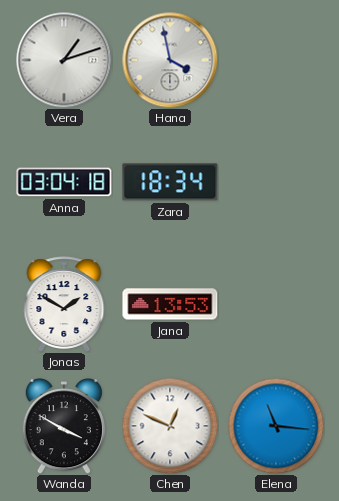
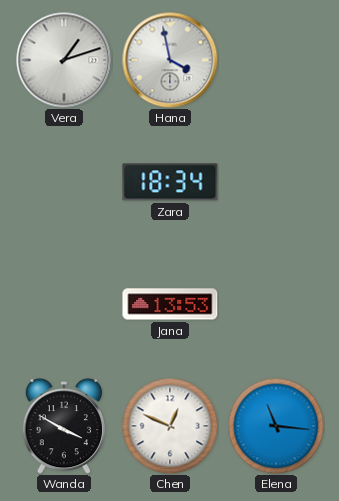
Anna: 03:04 -> none
Jonas: 1:50 -> none
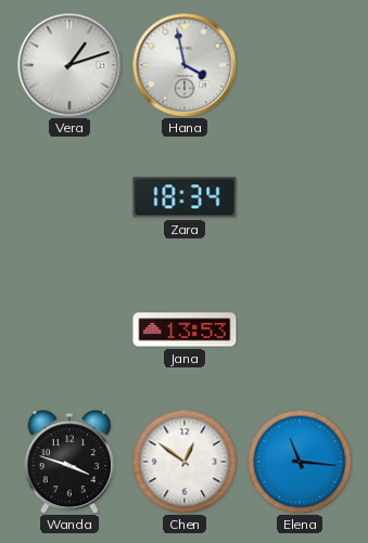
Wanda: 3:50 -> 3:48
Chen: 12:49 -> 12:51
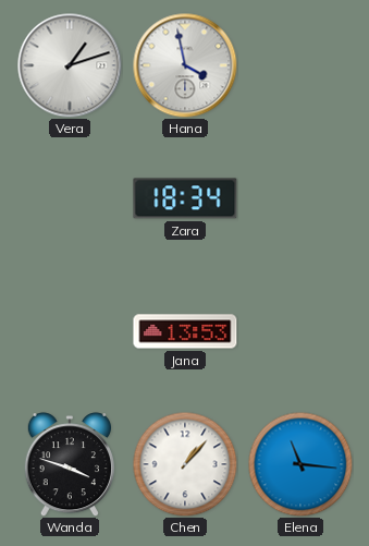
Chen: 12:51 -> 1:07
